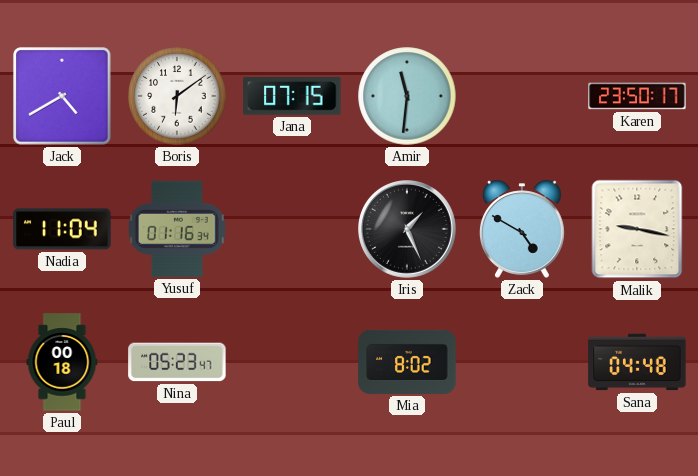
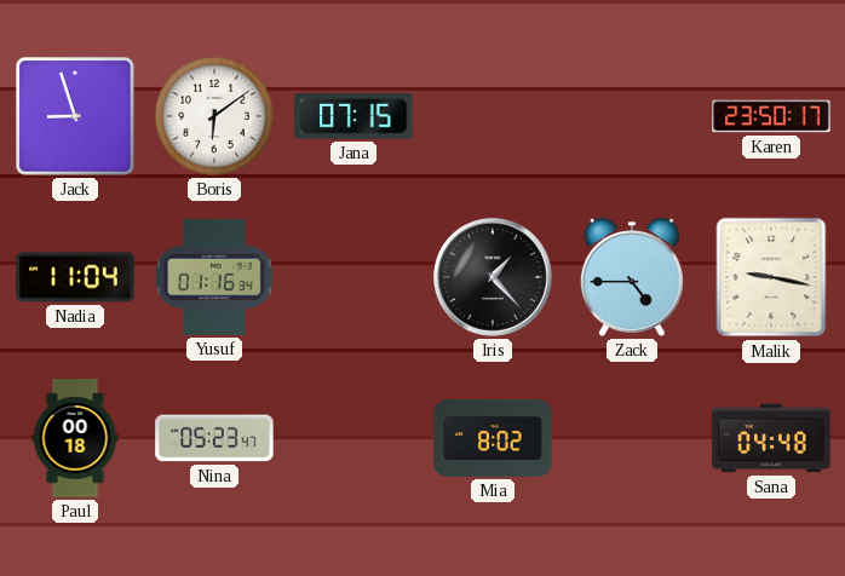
Jack: 4:40 -> 8:57
Amir: 11:31 -> none
Iris: 1:26 -> 1:23
Zack: 4:50 -> 4:45
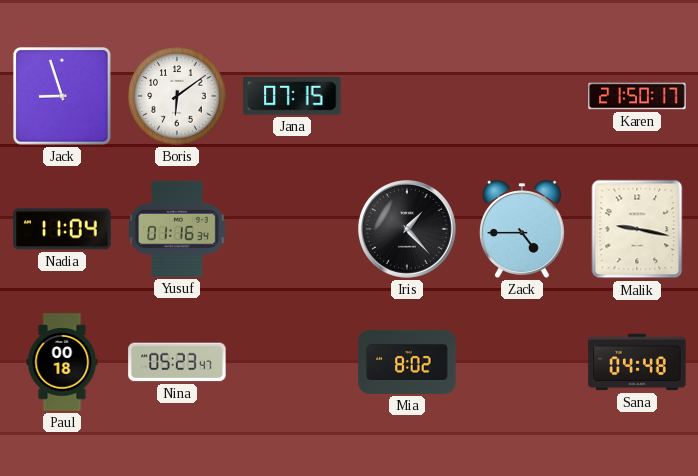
Karen: 23:50 -> 21:50
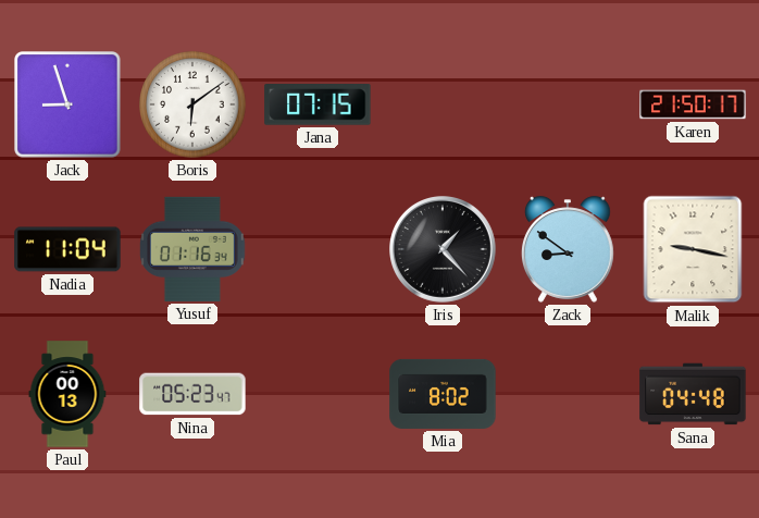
Zack: 4:45 -> 8:51
Paul: 00:18 -> 00:13
